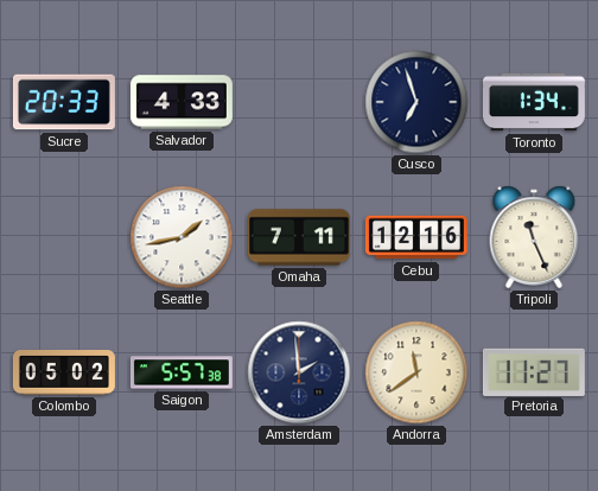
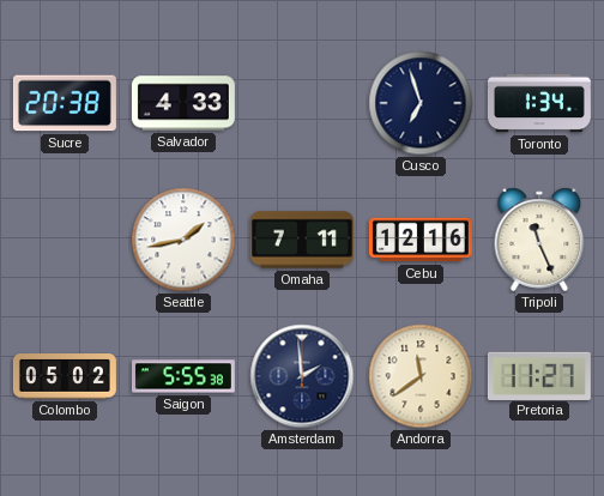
Sucre: 20:33 -> 20:38
Saigon: 5:57 -> 5:55
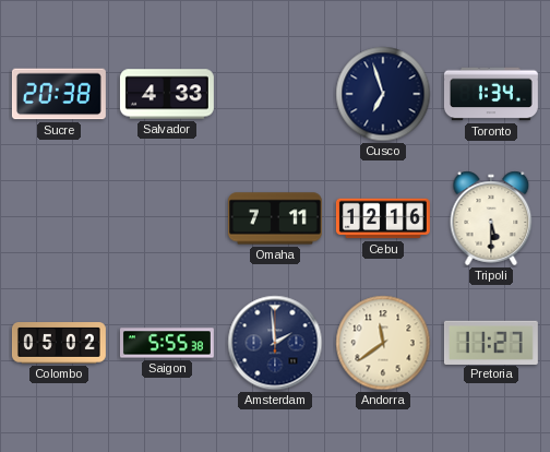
Seattle: 1:43 -> none
Tripoli: 11:26 -> 5:30
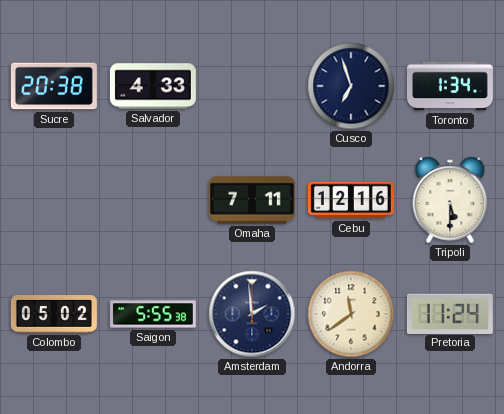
Pretoria: 11:27 -> 11:24
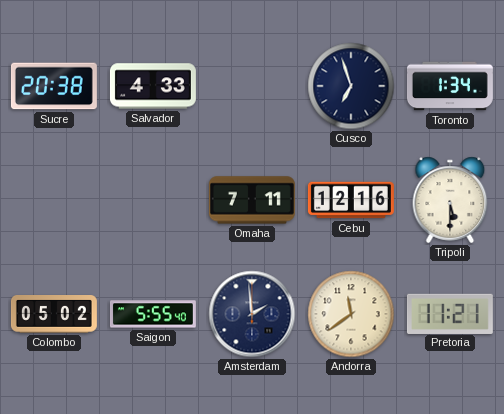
Saigon: 5:55:38 -> 5:55:40
Pretoria: 11:24 -> 11:21
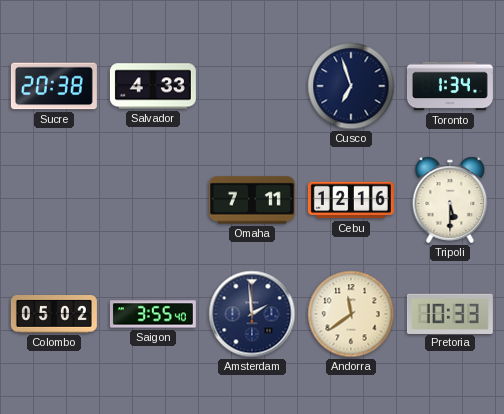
Saigon: 5:55 -> 3:55
Pretoria: 11:21 -> 10:33
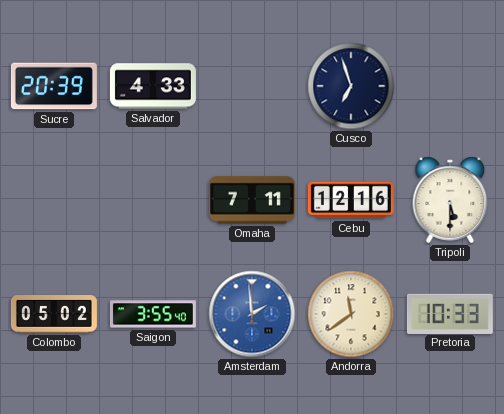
Sucre: 20:38 -> 20:39
Toronto: 1:34 -> none
Amsterdam dial: navy -> blue
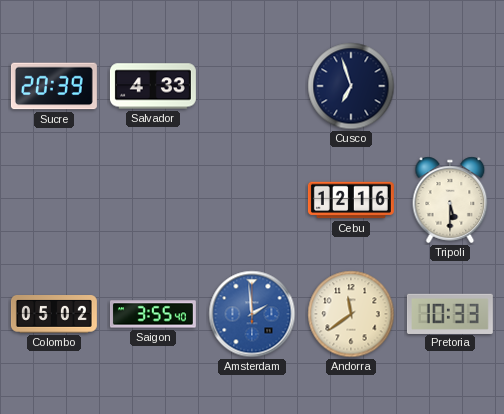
Omaha: 7:11 -> none
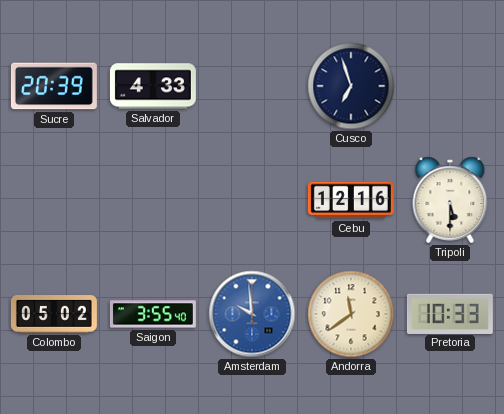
Amsterdam: 1:59 -> 9:59
